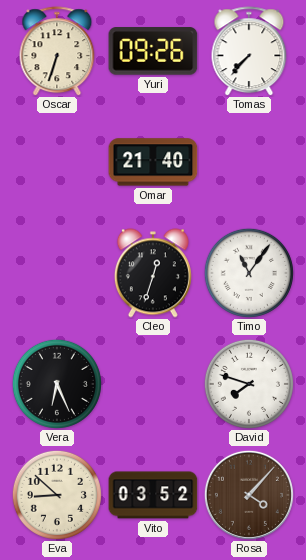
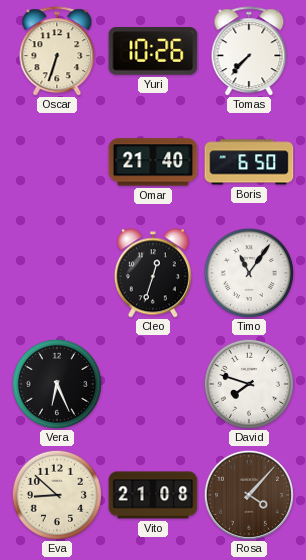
Yuri: 09:26 -> 10:26
Boris: none -> 6:50
Vito: 03:52 -> 21:08
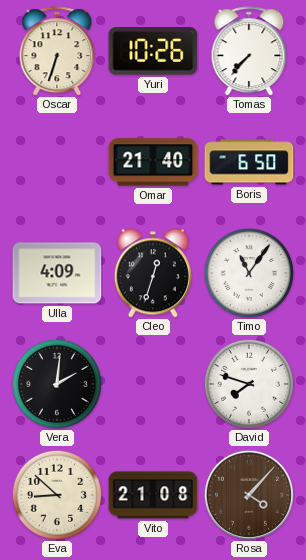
Ulla: none -> 4:09
Vera: 6:26 -> 2:01
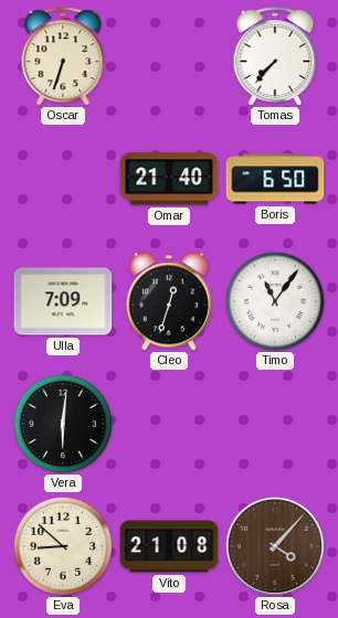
Yuri: 10:26 -> none
Ulla: 4:09 -> 7:09
Vera: 2:01 -> 6:01
David: 7:48 -> none
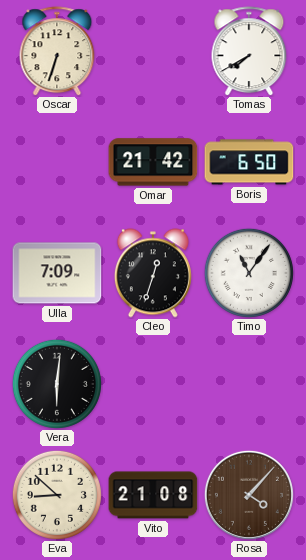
Tomas: 7:37 -> 7:40
Omar: 21:40 -> 21:42
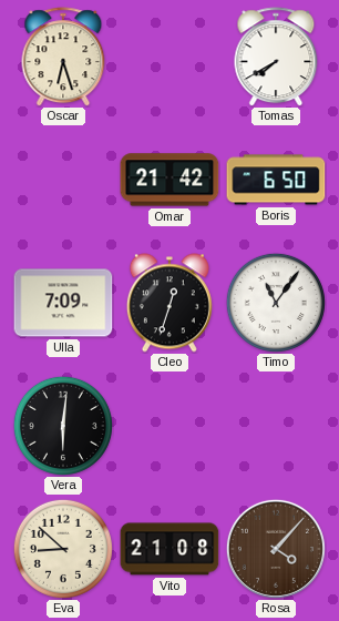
Oscar: 6:33 -> 6:27
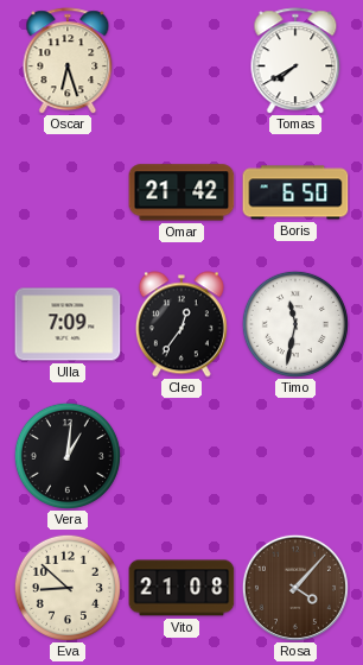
Cleo: 12:33 -> 12:36
Timo: 11:06 -> 11:32
Vera: 6:01 -> 1:01
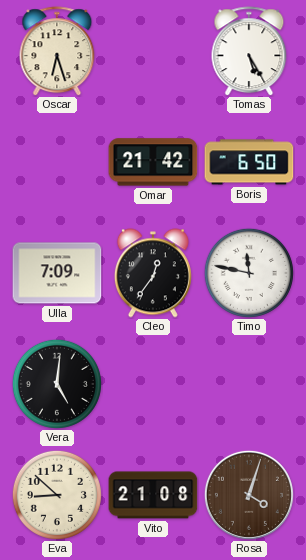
Tomas: 7:40 -> 5:25
Timo: 11:32 -> 11:47
Vera: 1:01 -> 5:01
Rosa: 4:07 -> 4:03
